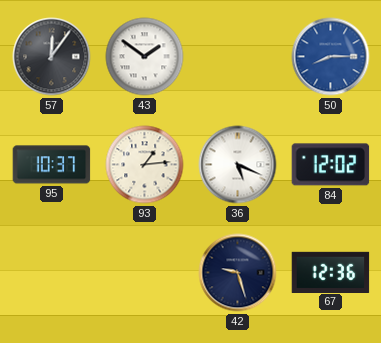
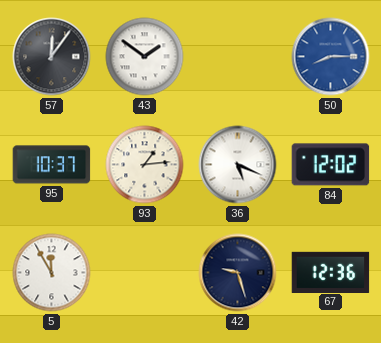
5: none -> 11:55
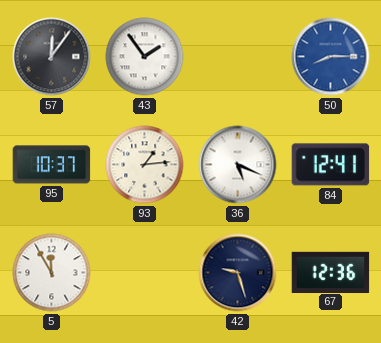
43: 1:51 -> 1:54
84: 12:02 -> 12:41
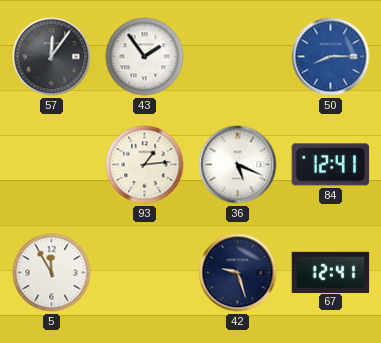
95: 10:37 -> none
67: 12:36 -> 12:41
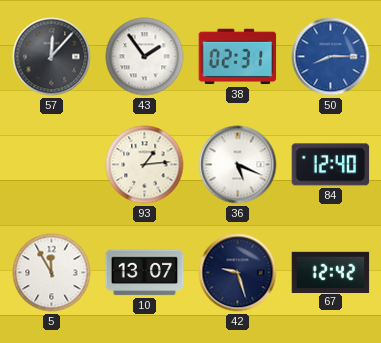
57: 12:06 -> 12:07
38: none -> 02:31
84: 12:41 -> 12:40
10: none -> 13:07
67: 12:41 -> 12:42
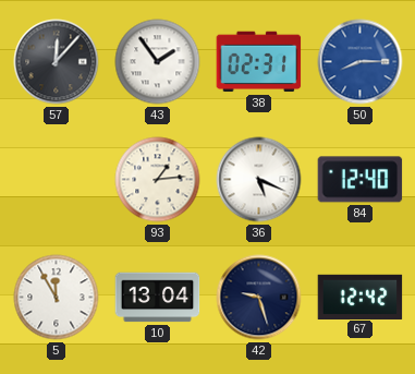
10: 13:07 -> 13:04
